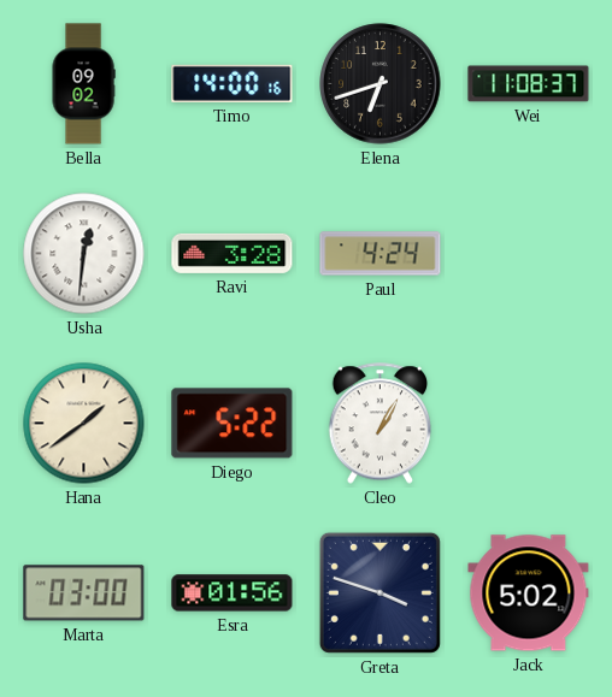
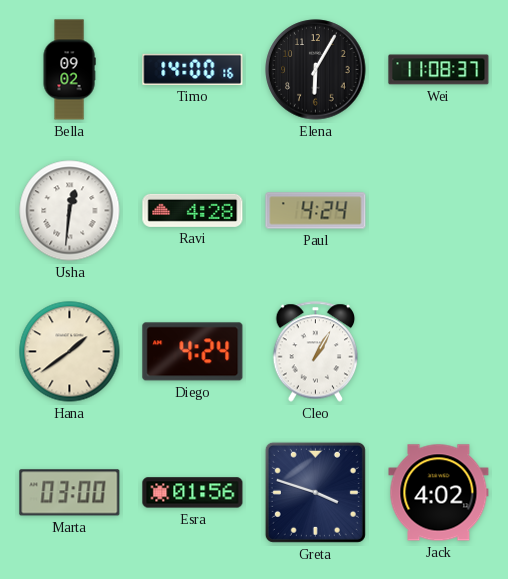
Elena: 6:42 -> 6:05
Ravi: 3:28 -> 4:28
Diego: 5:22 -> 4:24
Jack: 5:02 -> 4:02
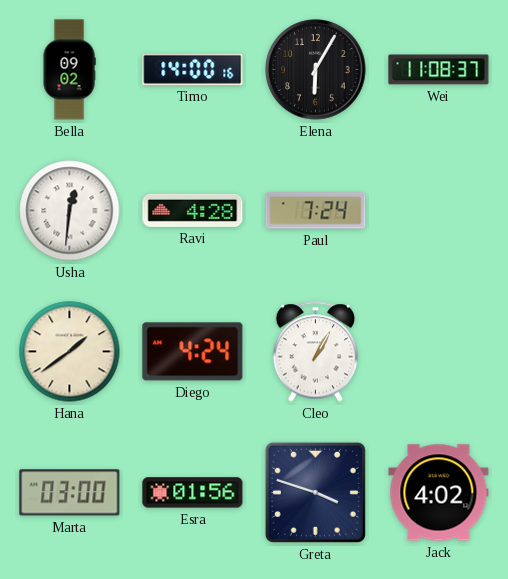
Paul: 4:24 -> 7:24
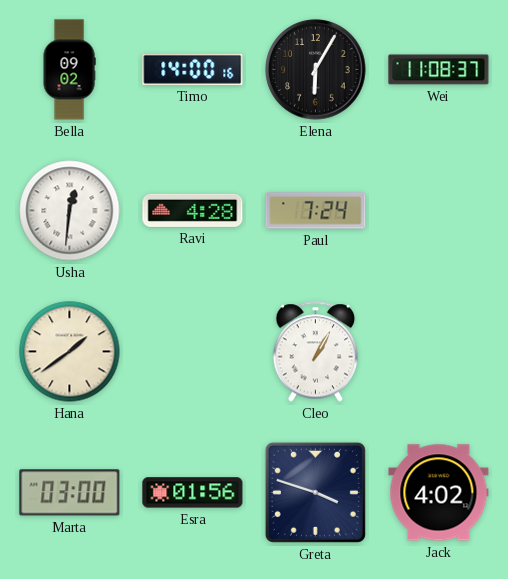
Diego: 4:24 -> none
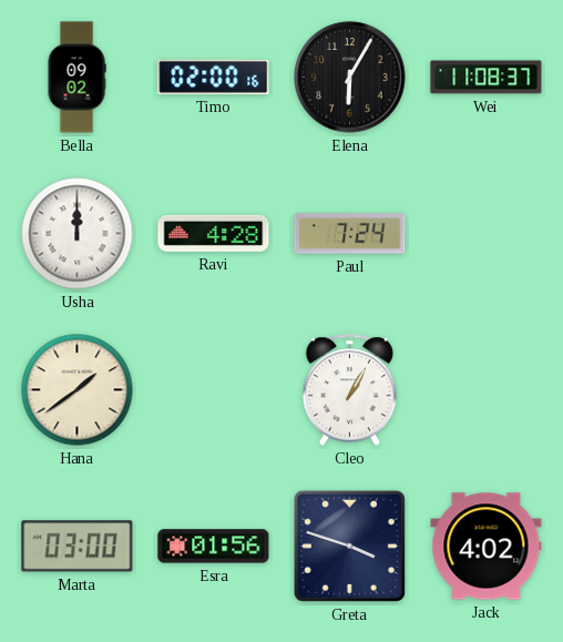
Timo: 14:00 -> 02:00
Usha: 12:31 -> 12:00
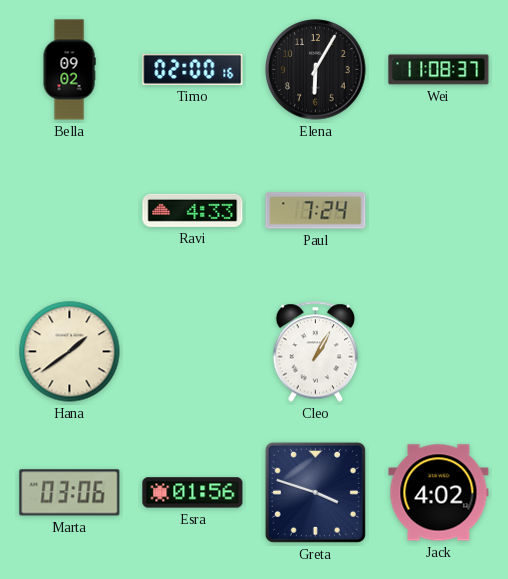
Usha: 12:00 -> none
Ravi: 4:28 -> 4:33
Marta: 03:00 -> 03:06
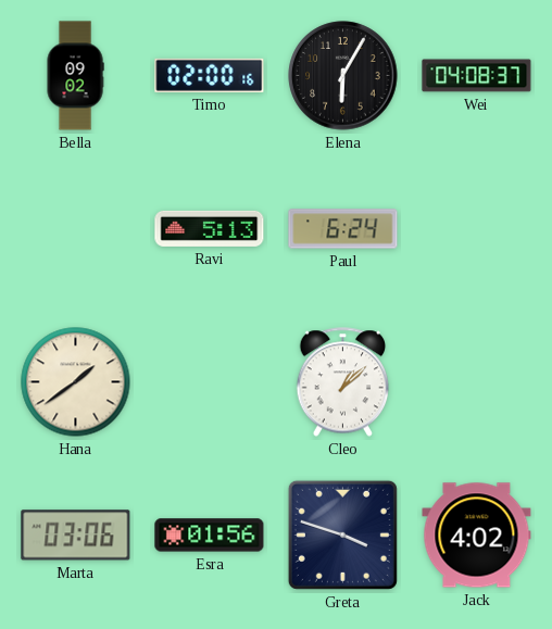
Wei: 11:08 -> 04:08
Ravi: 4:33 -> 5:13
Paul: 7:24 -> 6:24
Cleo: 1:05 -> 1:08
